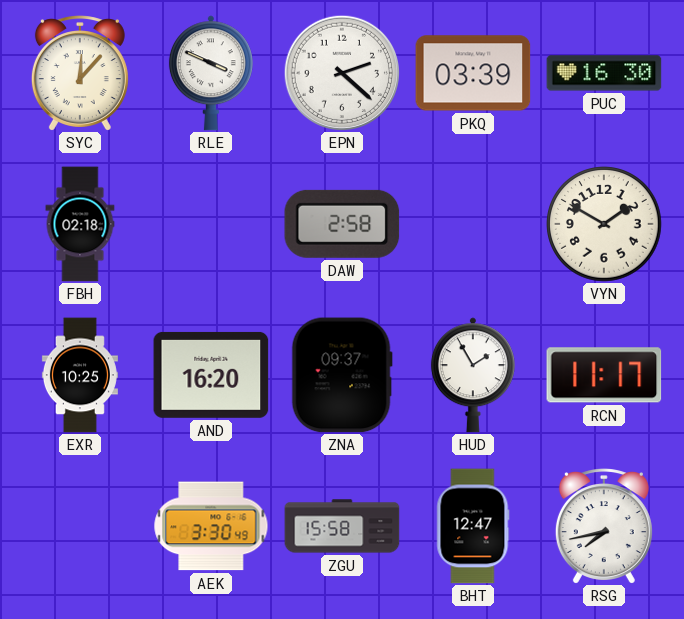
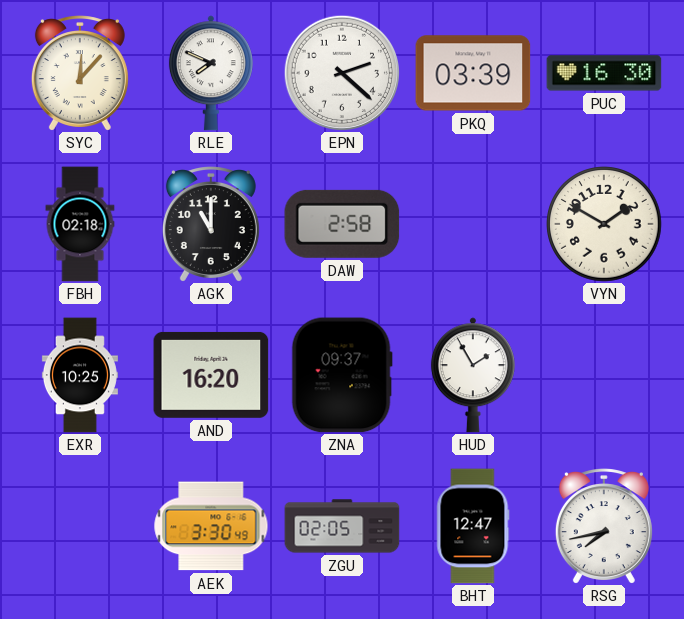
RLE: 3:49 -> 7:49
AGK: none -> 11:00
RCN: 11:17 -> none
ZGU: 15:58 -> 02:05
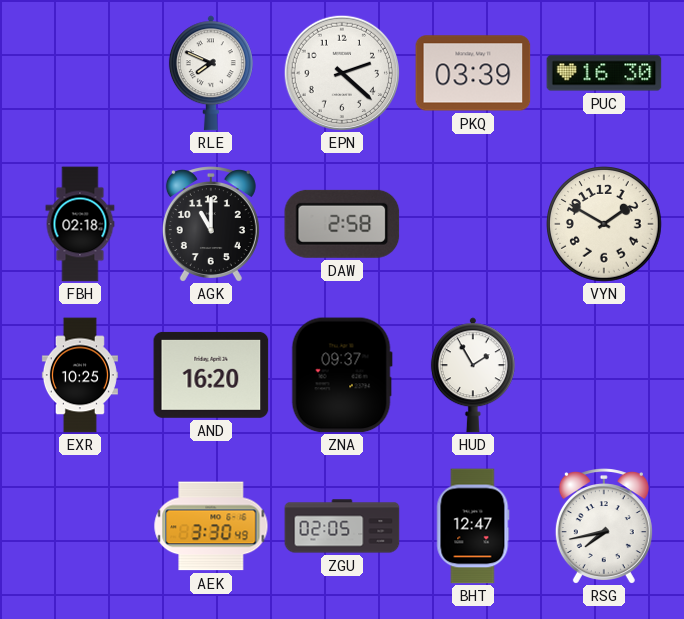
SYC: 12:07 -> none
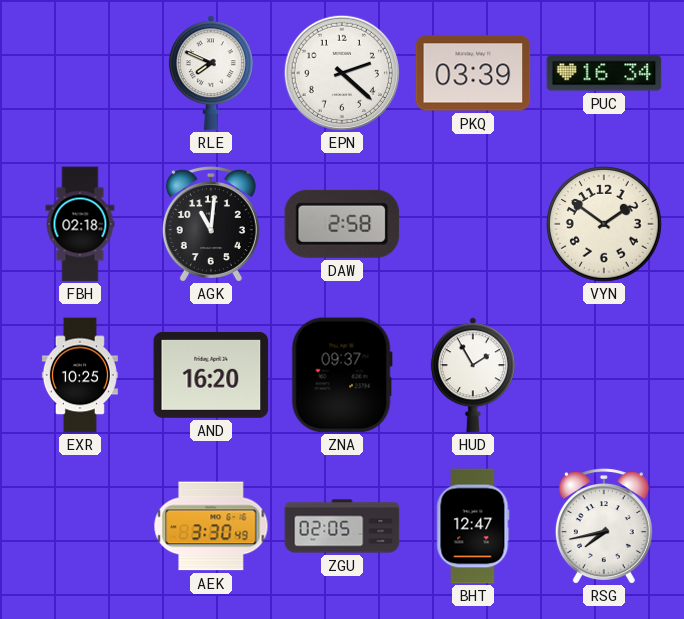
PUC: 16:30 -> 16:34
AGK: 11:00 -> 11:01
VYN: 1:50 -> 1:51
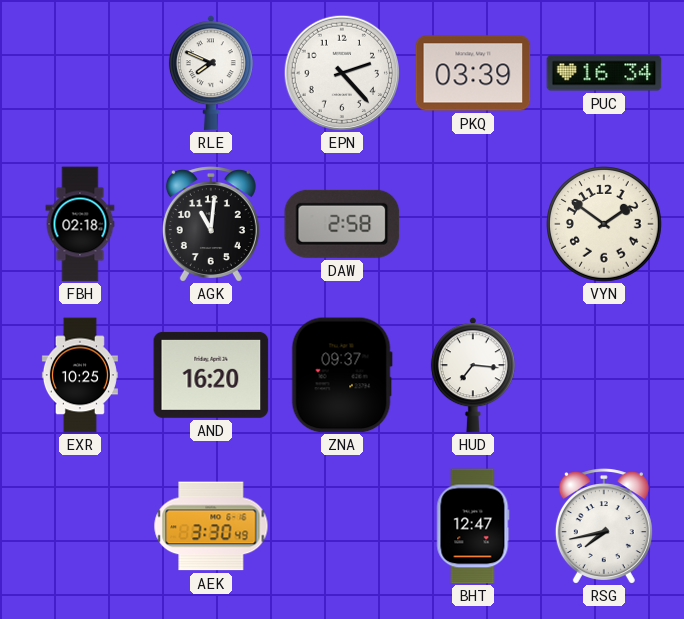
EPN: 2:22 -> 2:23
HUD: 1:55 -> 7:16
ZGU: 02:05 -> none
